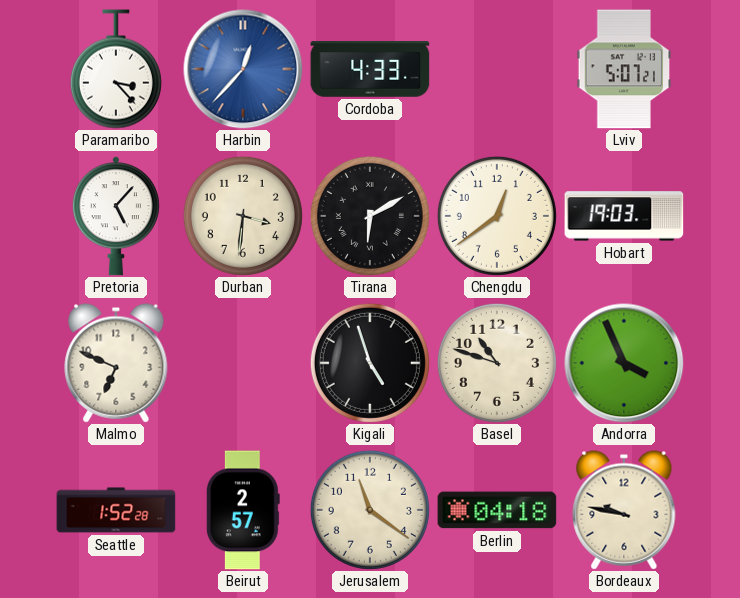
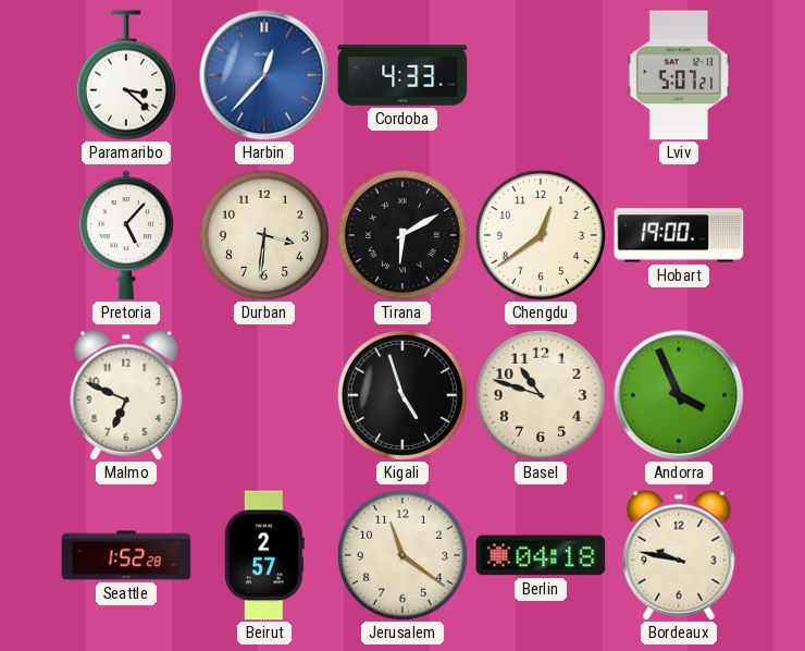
Paramaribo: 3:23 -> 3:22
Hobart: 19:03 -> 19:00
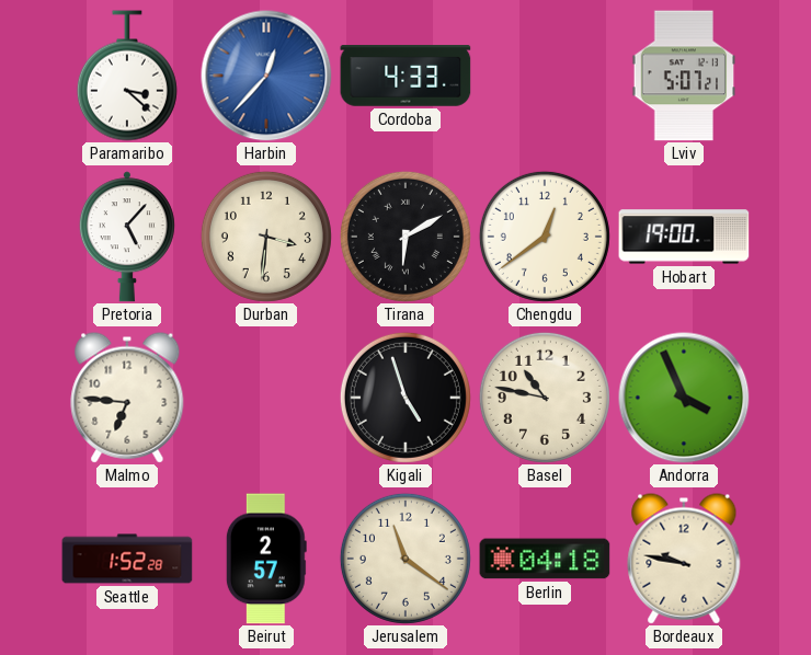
Malmo: 6:49 -> 6:46
Basel: 10:48 -> 10:47
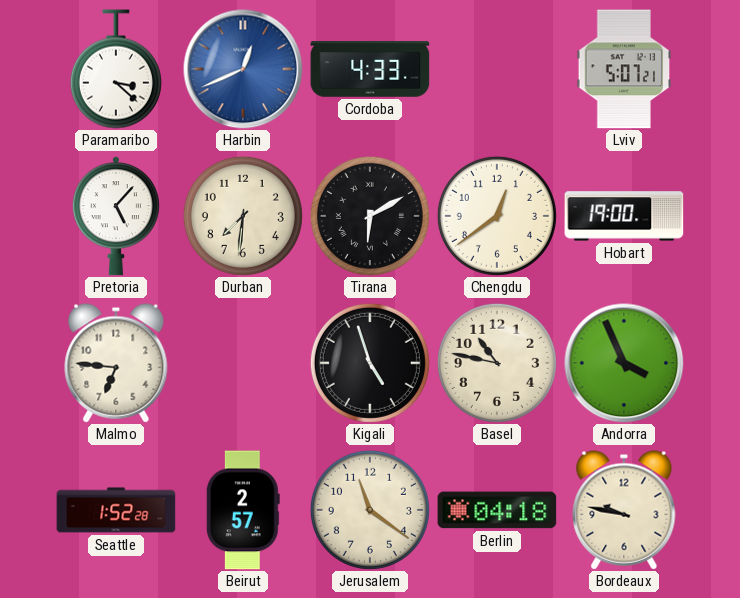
Harbin: 12:37 -> 12:41
Durban: 3:31 -> 7:31
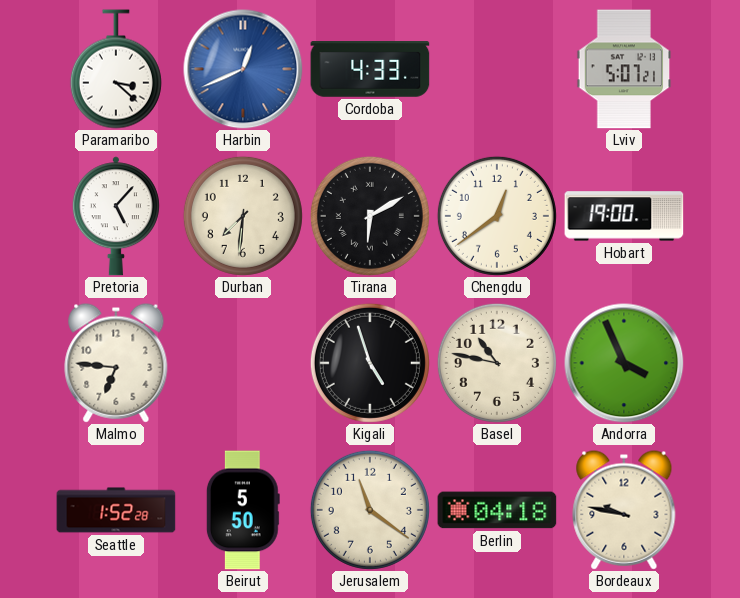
Beirut: 2:57 -> 5:50
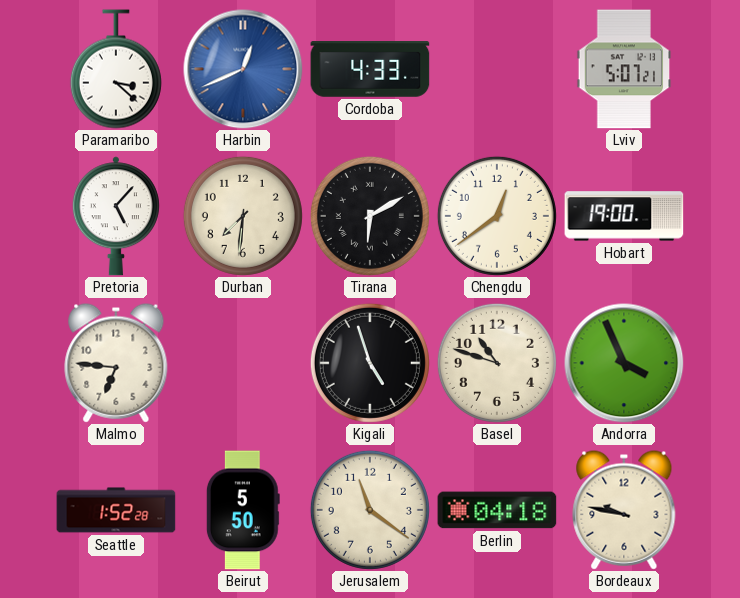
Basel: 10:47 -> 10:48
